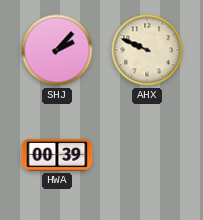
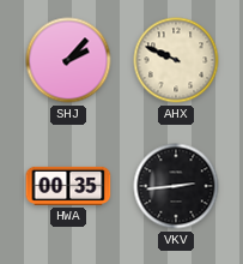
HWA: 00:39 -> 00:35
VKV: none -> 2:44
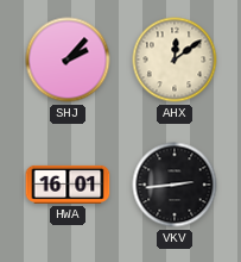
AHX: 9:49 -> 12:09
HWA: 00:35 -> 16:01
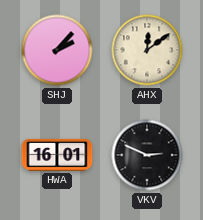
VKV: 2:44 -> 2:49
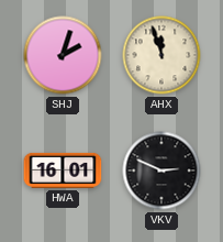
SHJ: 2:07 -> 2:03
AHX: 12:09 -> 11:57
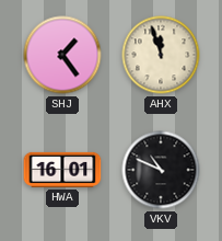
SHJ: 2:03 -> 1:24
VKV: 2:49 -> 10:49
